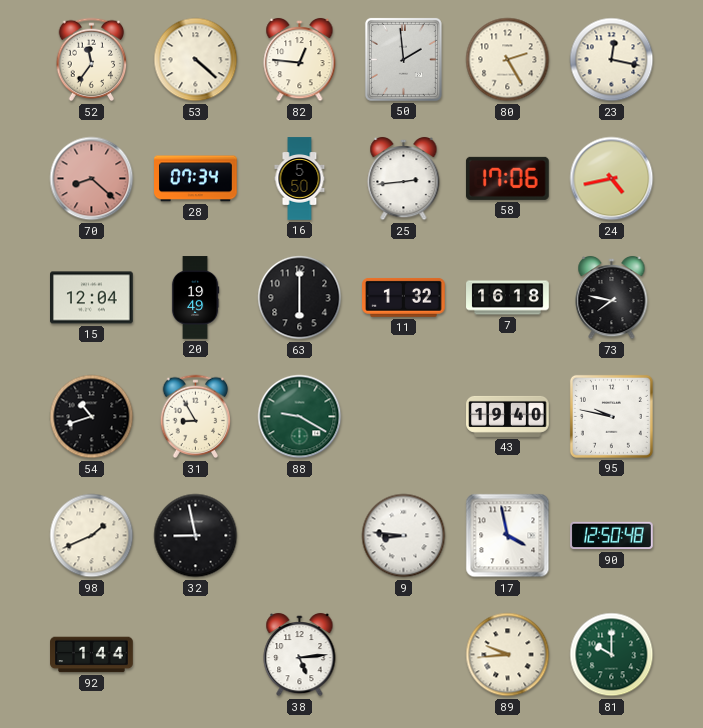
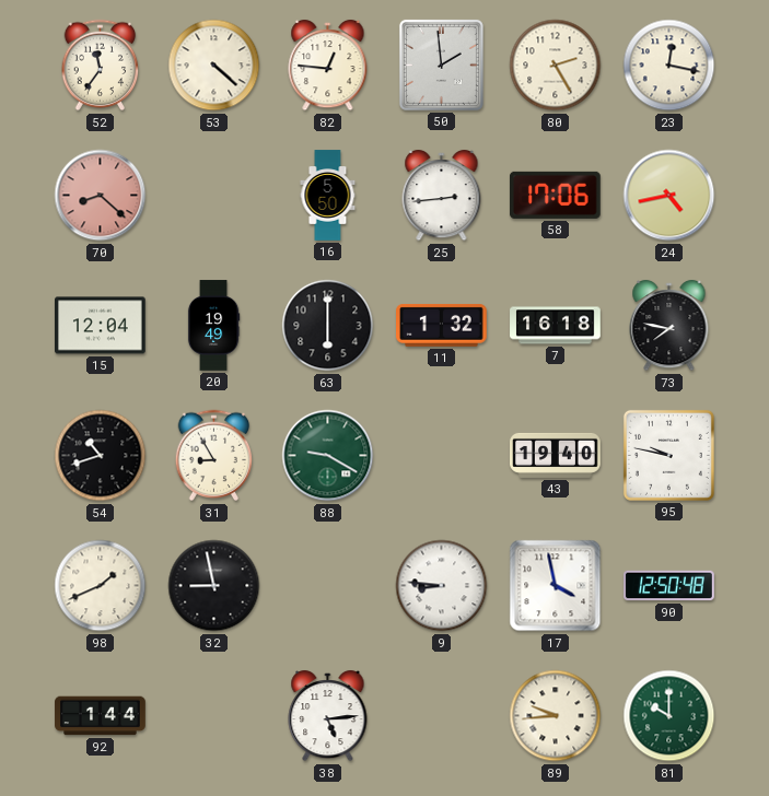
28: 07:34 -> none
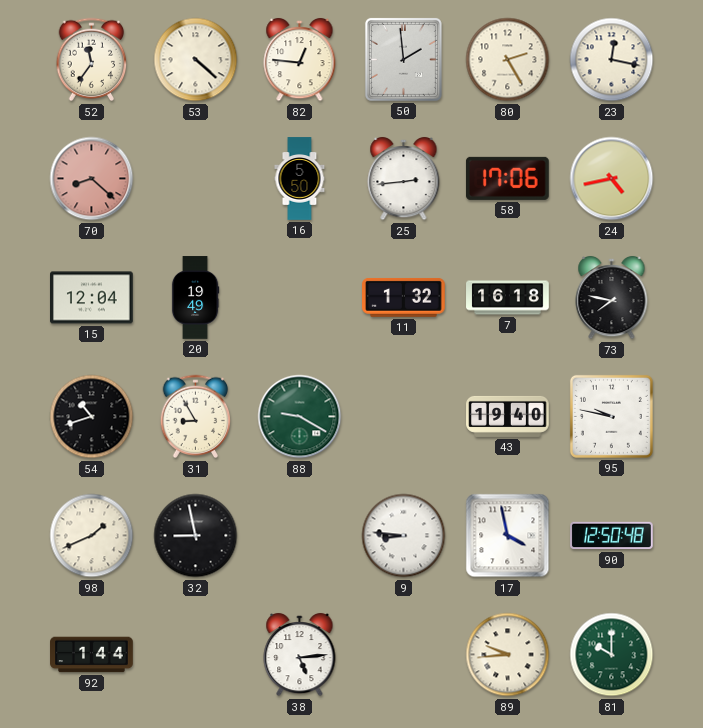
63: 6:00 -> none
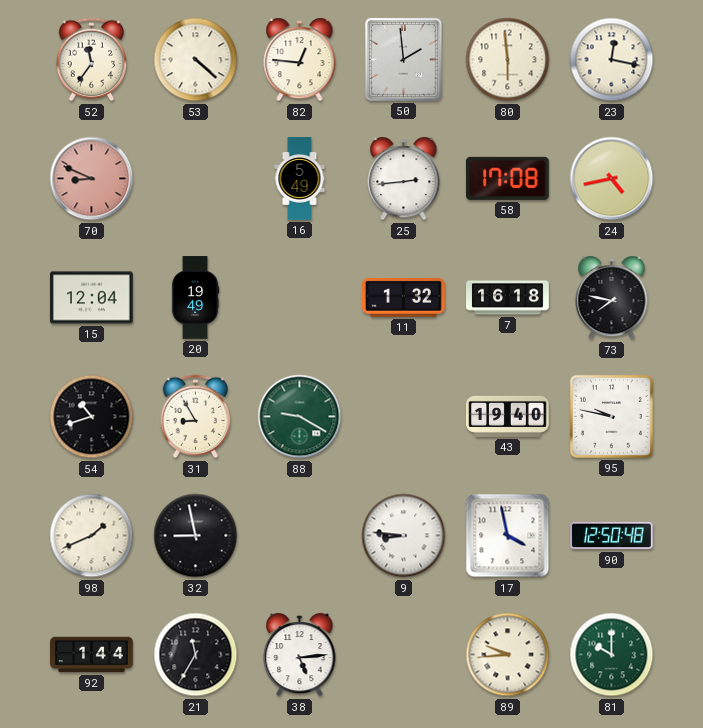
80: 2:25 -> 5:59
70: 8:22 -> 8:49
16: 5:50 -> 5:49
58: 17:06 -> 17:08
21: none -> 11:35
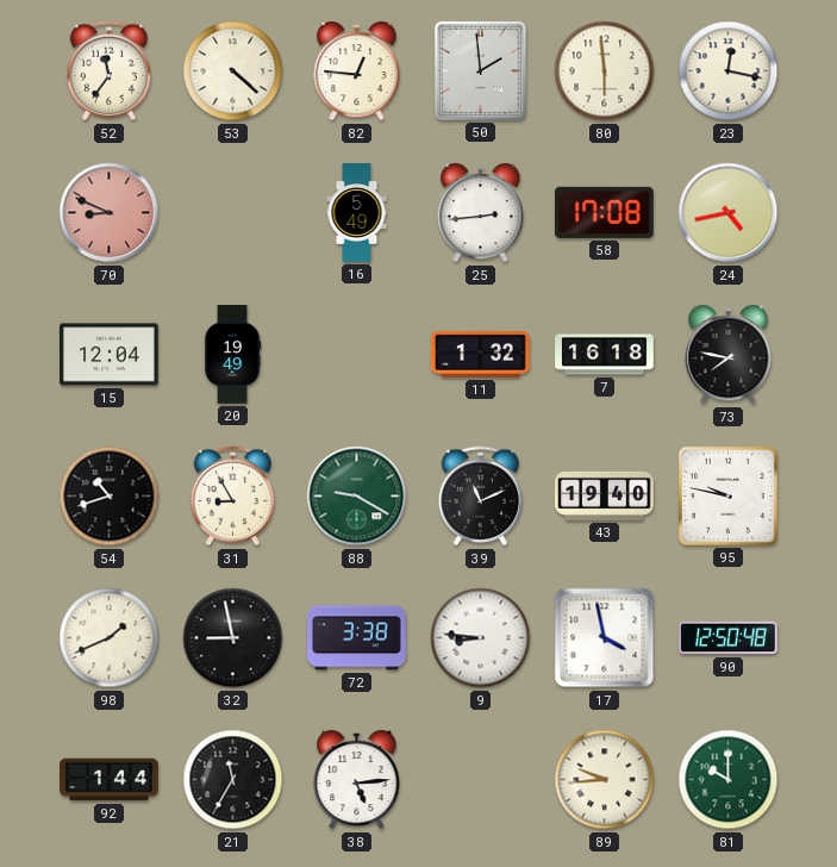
39: none -> 11:11
72: none -> 3:38
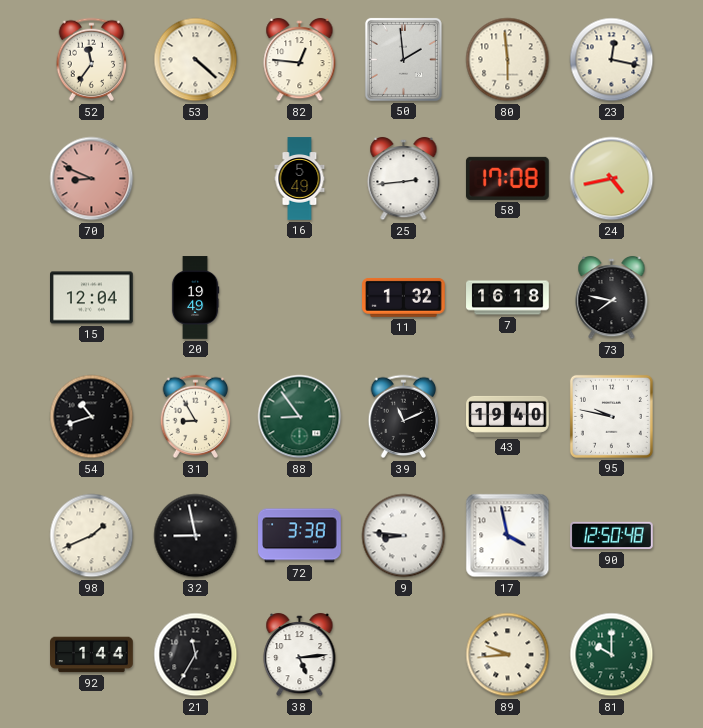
88: 9:20 -> 8:54
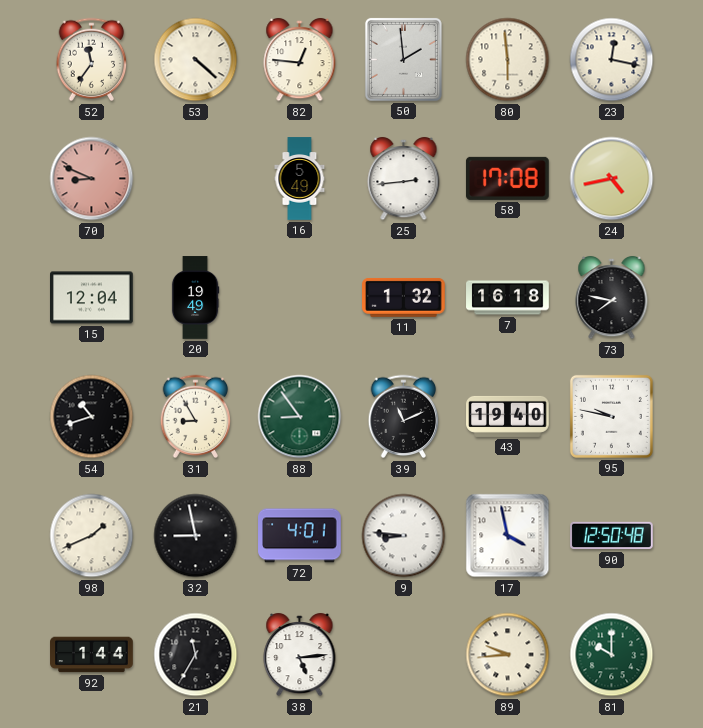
72: 3:38 -> 4:01
